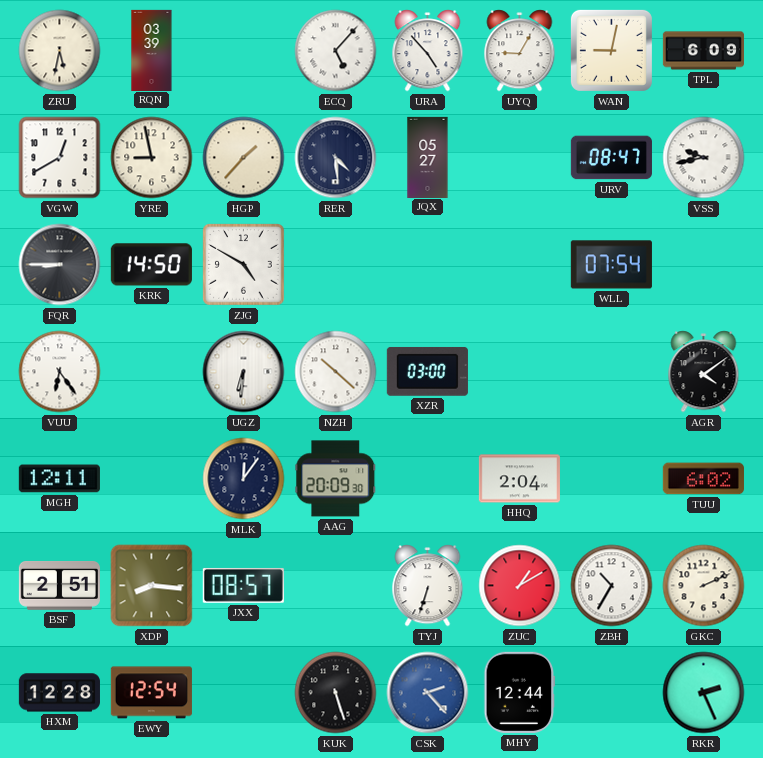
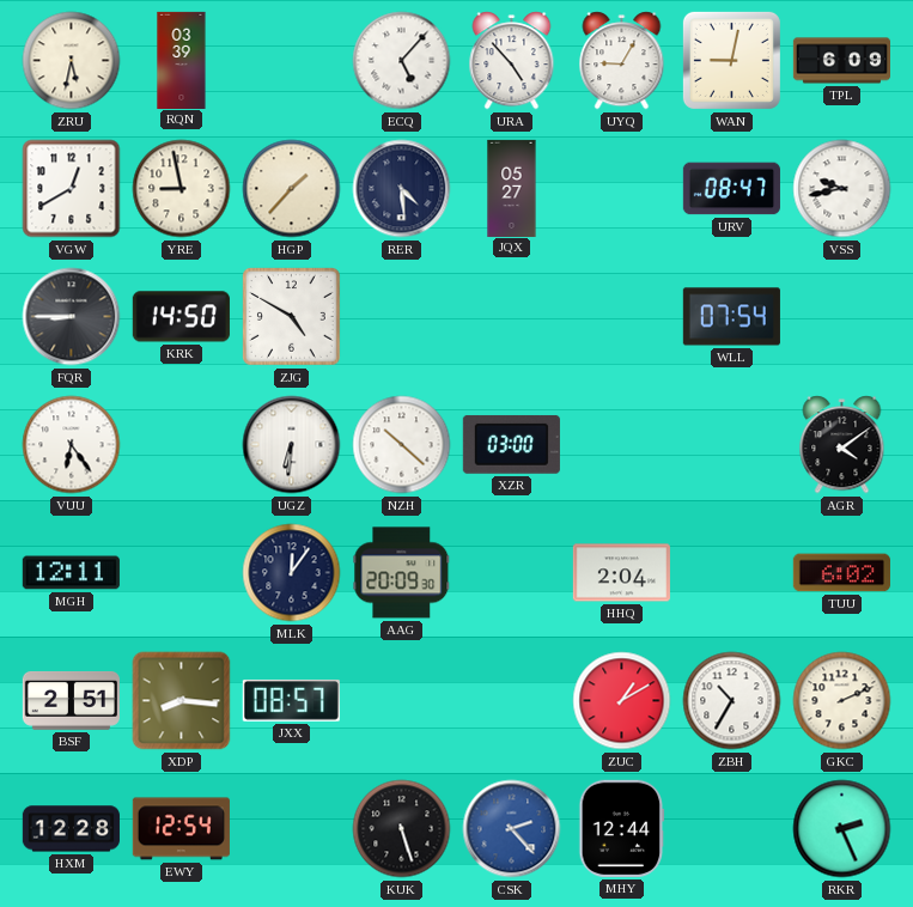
TYJ: 6:33 -> none
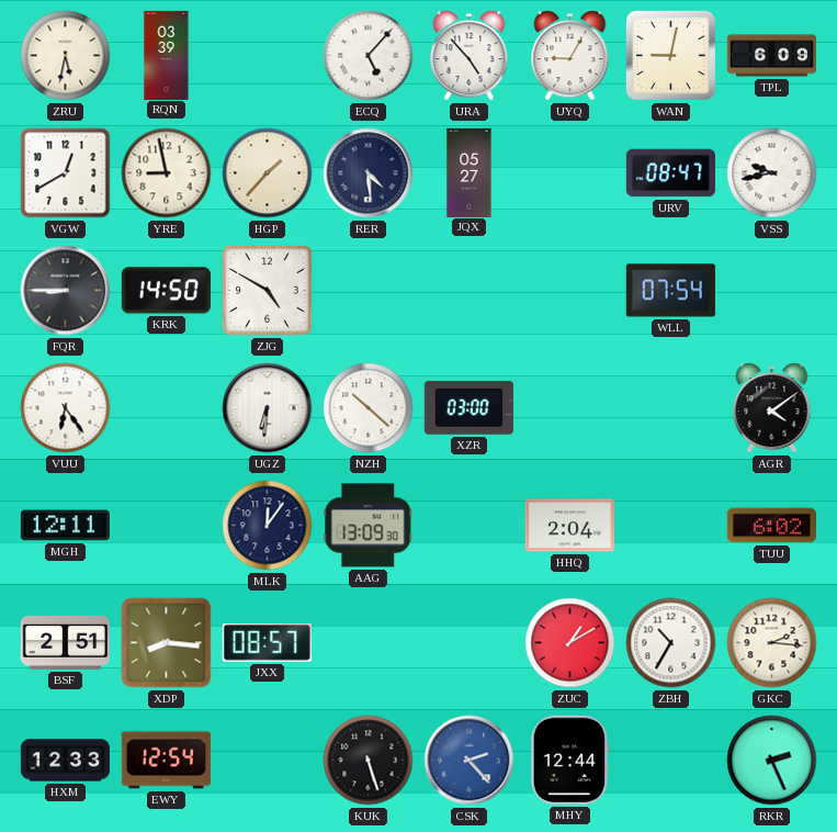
AAG: 20:09 -> 13:09
GKC: 2:11 -> 2:16
HXM: 12:28 -> 12:33
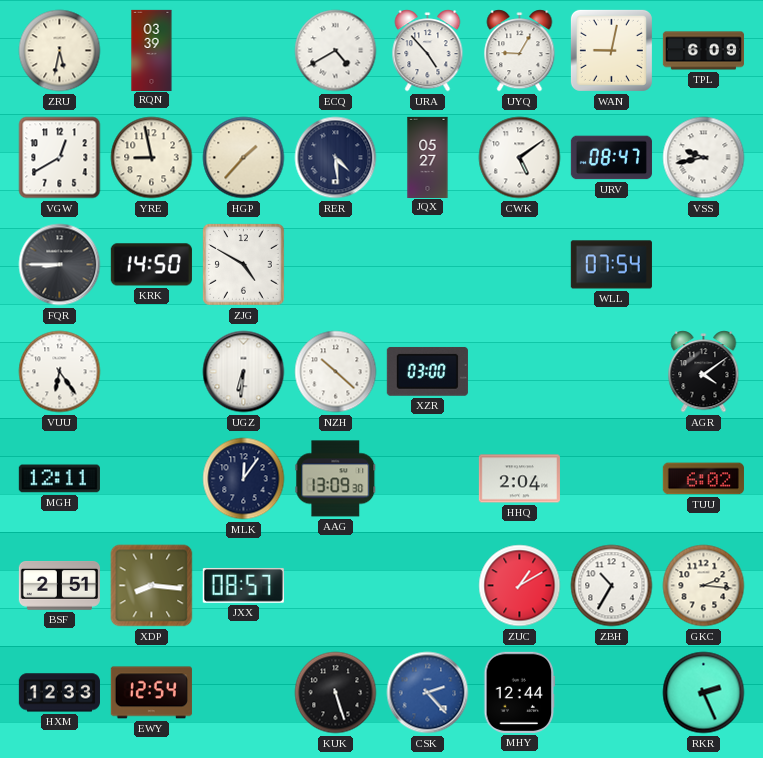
ECQ: 5:07 -> 4:40
CWK: none -> 5:09
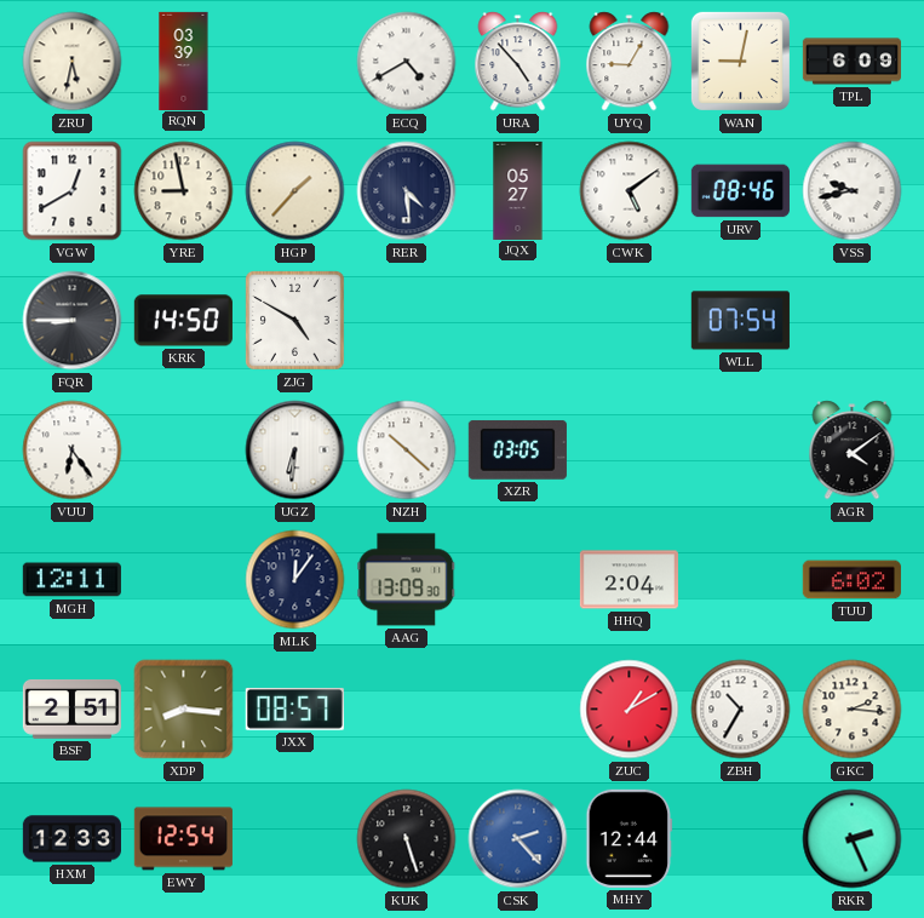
URV: 08:47 -> 08:46
XZR: 03:00 -> 03:05
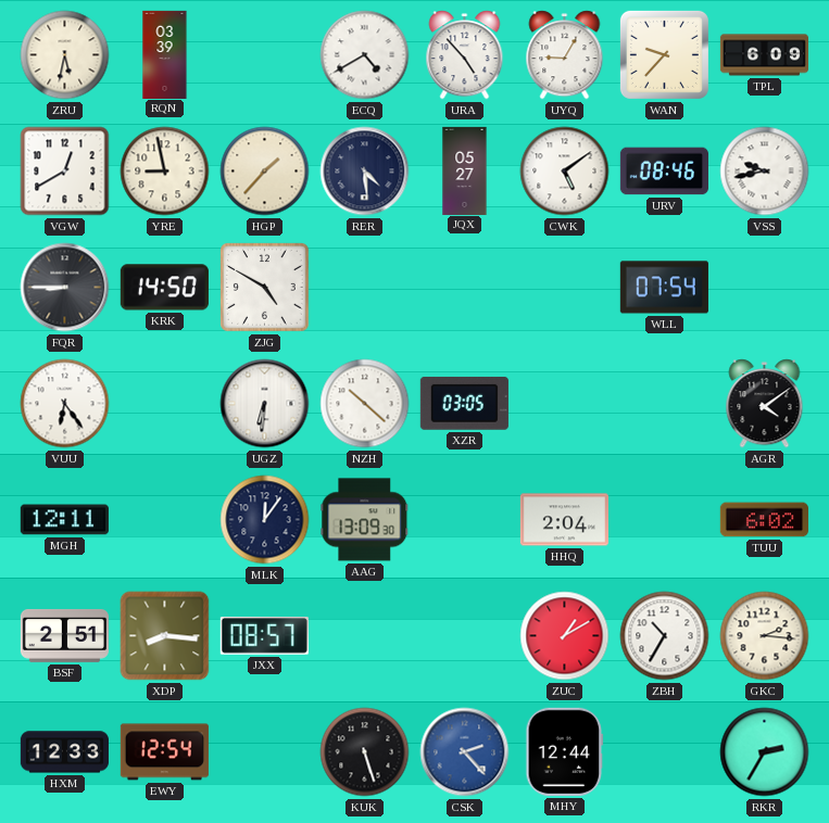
WAN: 9:02 -> 9:37
RKR: 2:26 -> 2:35
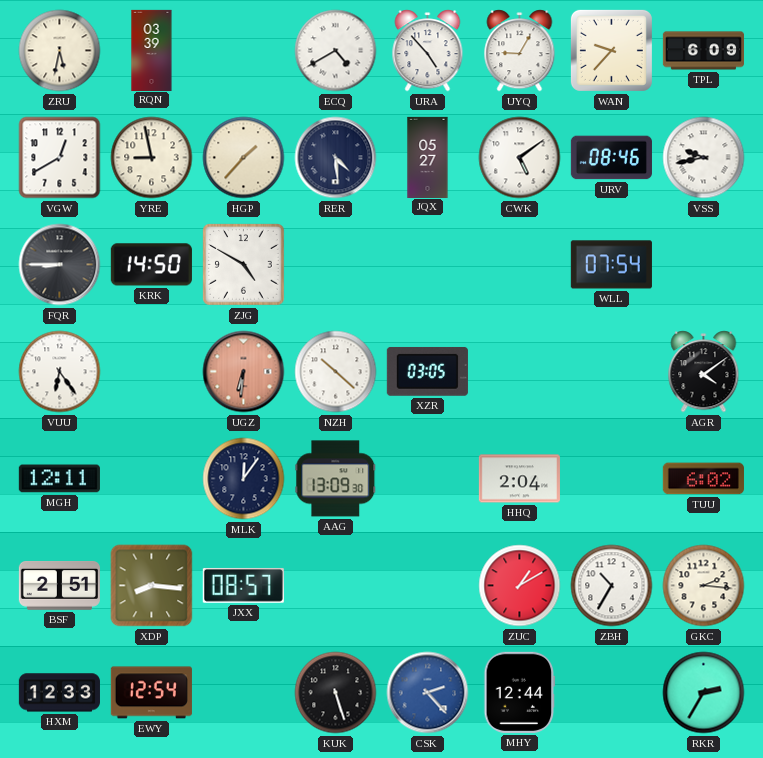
UGZ dial: white -> salmon
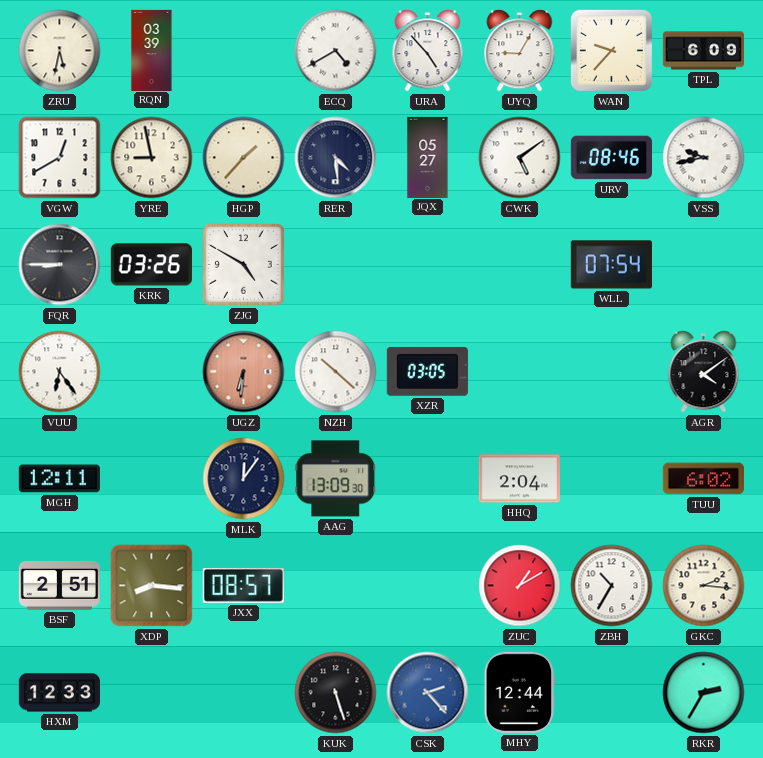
KRK: 14:50 -> 03:26
EWY: 12:54 -> none
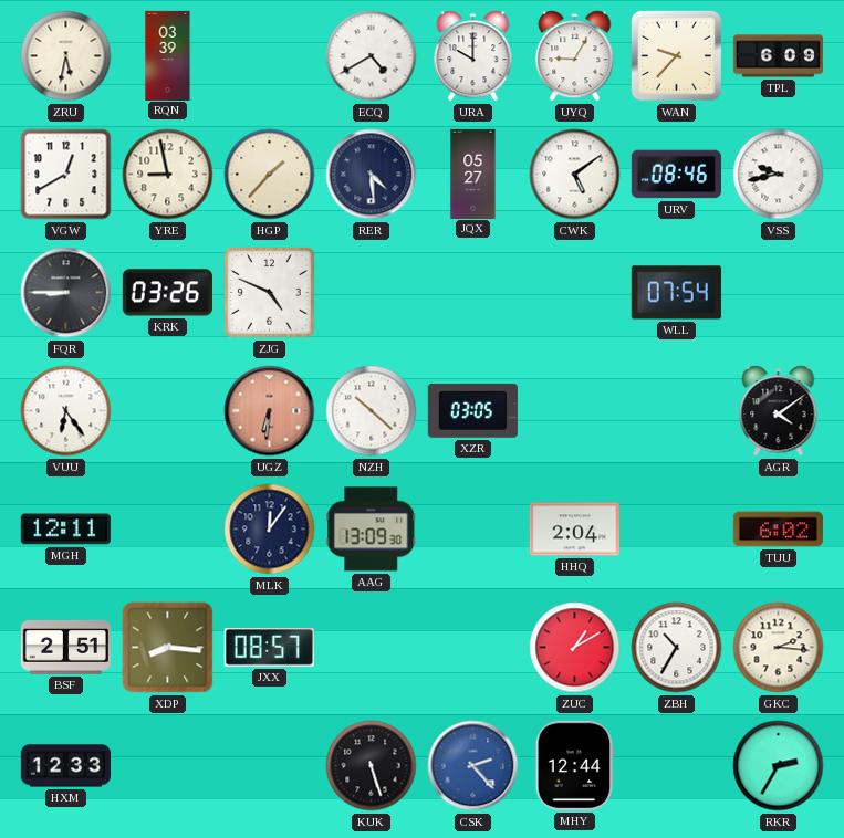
URA: 4:53 -> 10:00
ZJG: 4:50 -> 4:49
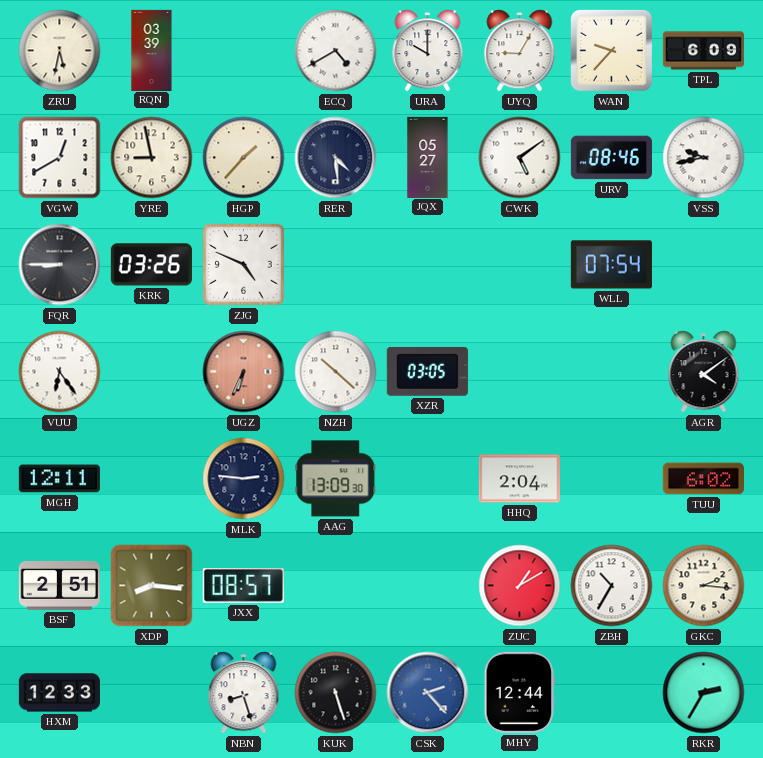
UGZ: 6:31 -> 6:34
MLK: 12:06 -> 2:46
NBN: none -> 8:27
